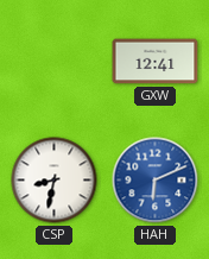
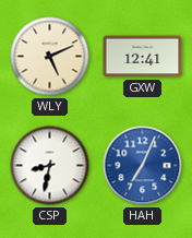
WLY: none -> 5:11
HAH: 6:11 -> 7:04
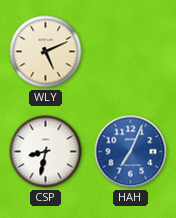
GXW: 12:41 -> none
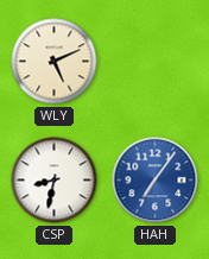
HAH: 7:04 -> 7:06
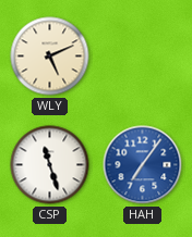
CSP: 8:32 -> 11:27
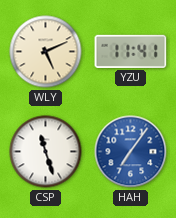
YZU: none -> 11:41
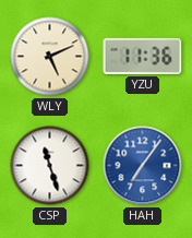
YZU: 11:41 -> 11:36
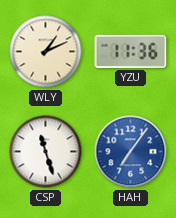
WLY: 5:11 -> 1:11
